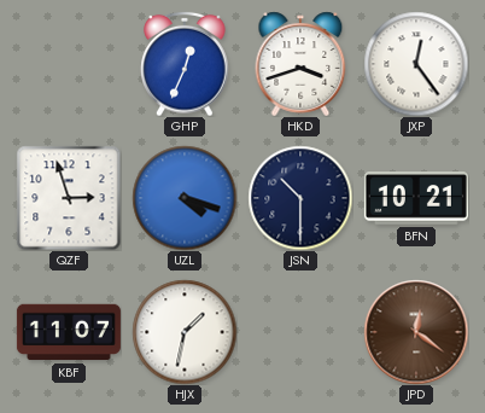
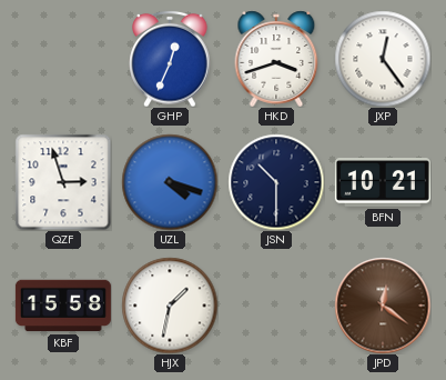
KBF: 11:07 -> 15:58
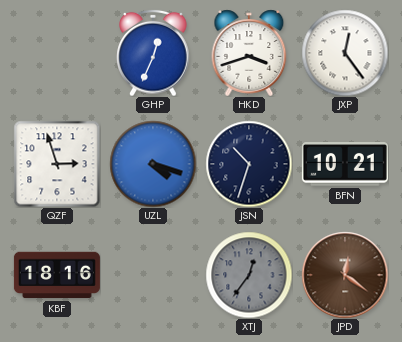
JSN: 10:30 -> 10:33
KBF: 15:58 -> 18:16
HJX: 1:32 -> none
XTJ: none -> 12:36
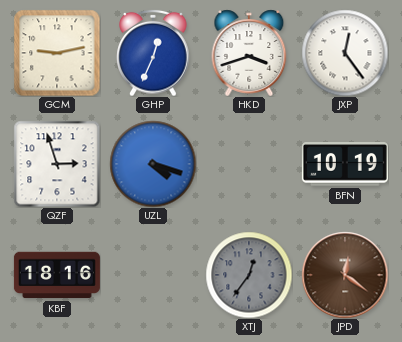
GCM: none -> 9:13
JSN: 10:33 -> none
BFN: 10:21 -> 10:19
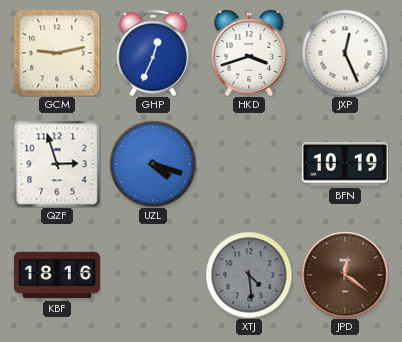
JXP: 12:24 -> 12:26
XTJ: 12:36 -> 4:29
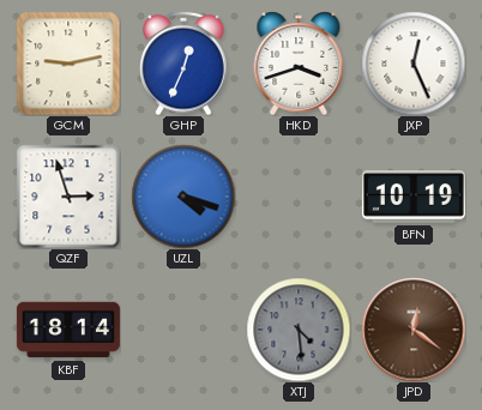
KBF: 18:16 -> 18:14
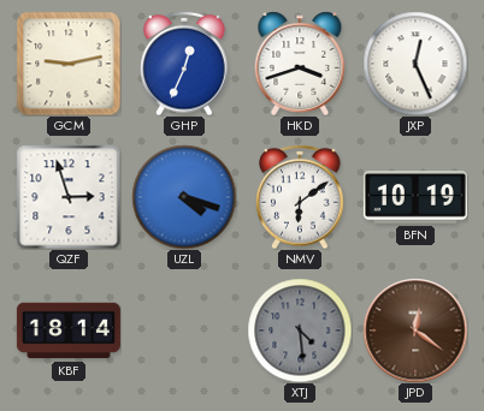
NMV: none -> 6:09
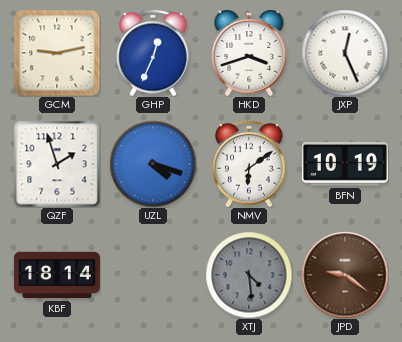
QZF: 2:57 -> 1:57
JPD: 12:21 -> 9:21
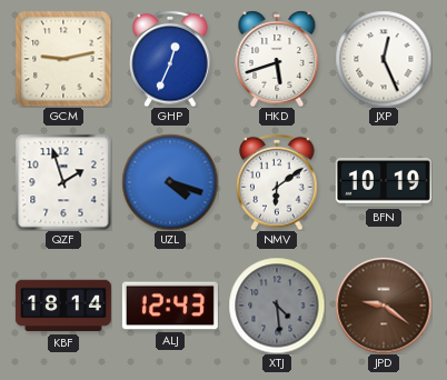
HKD: 3:42 -> 5:42
ALJ: none -> 12:43
